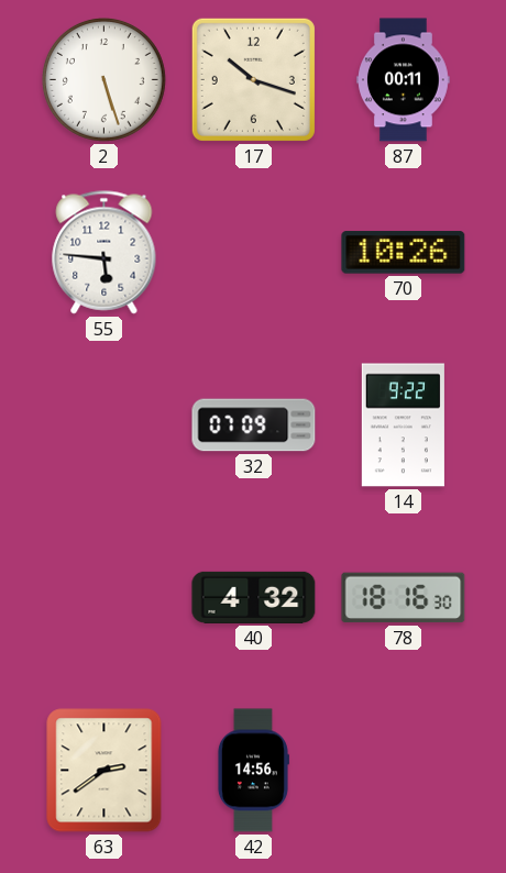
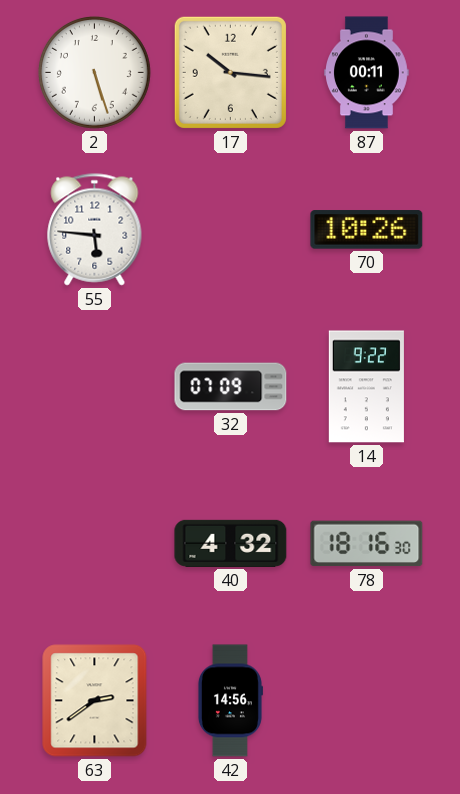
17: 10:18 -> 10:16
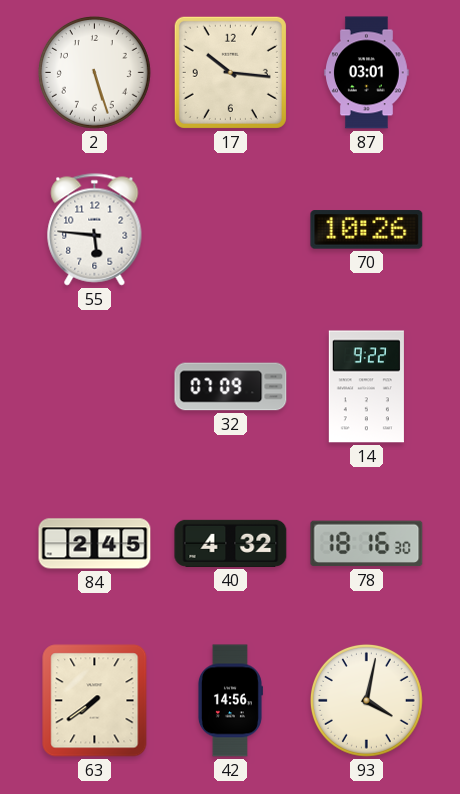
87: 00:11 -> 03:01
84: none -> 2:45
63: 2:39 -> 7:39
93: none -> 4:02
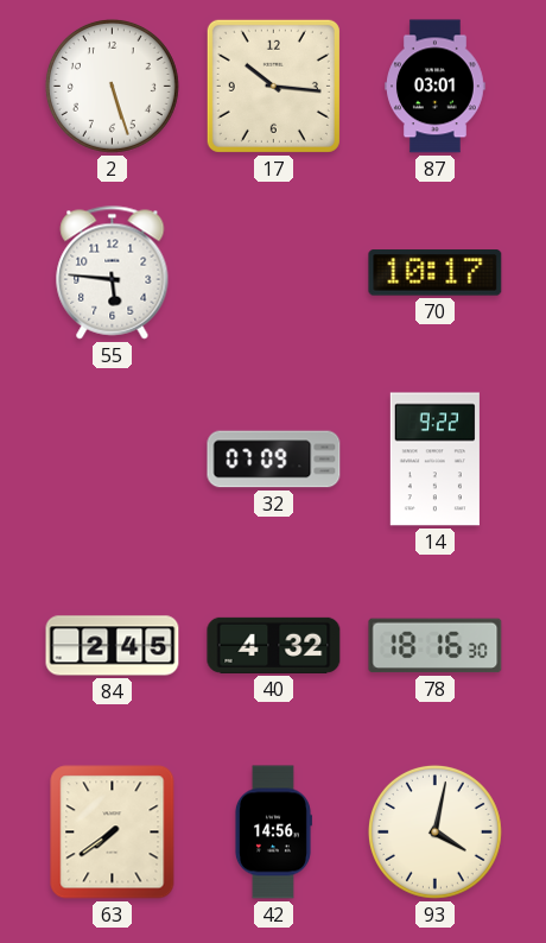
70: 10:26 -> 10:17
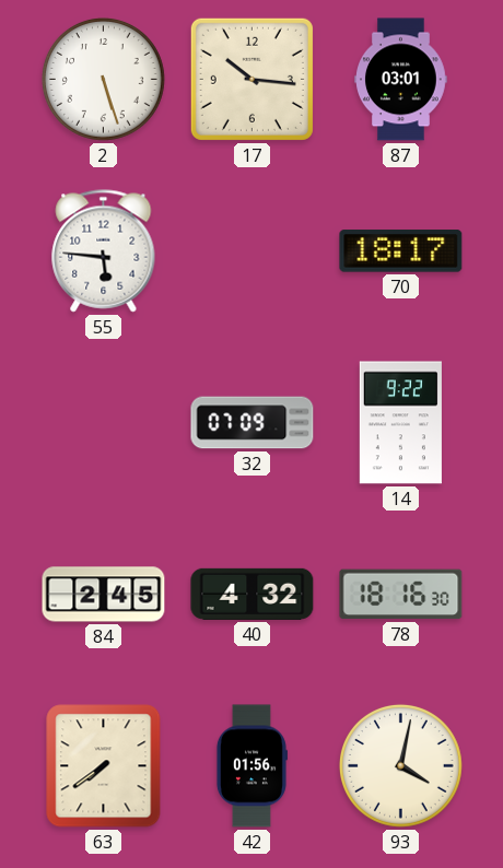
70: 10:17 -> 18:17
42: 14:56 -> 01:56
